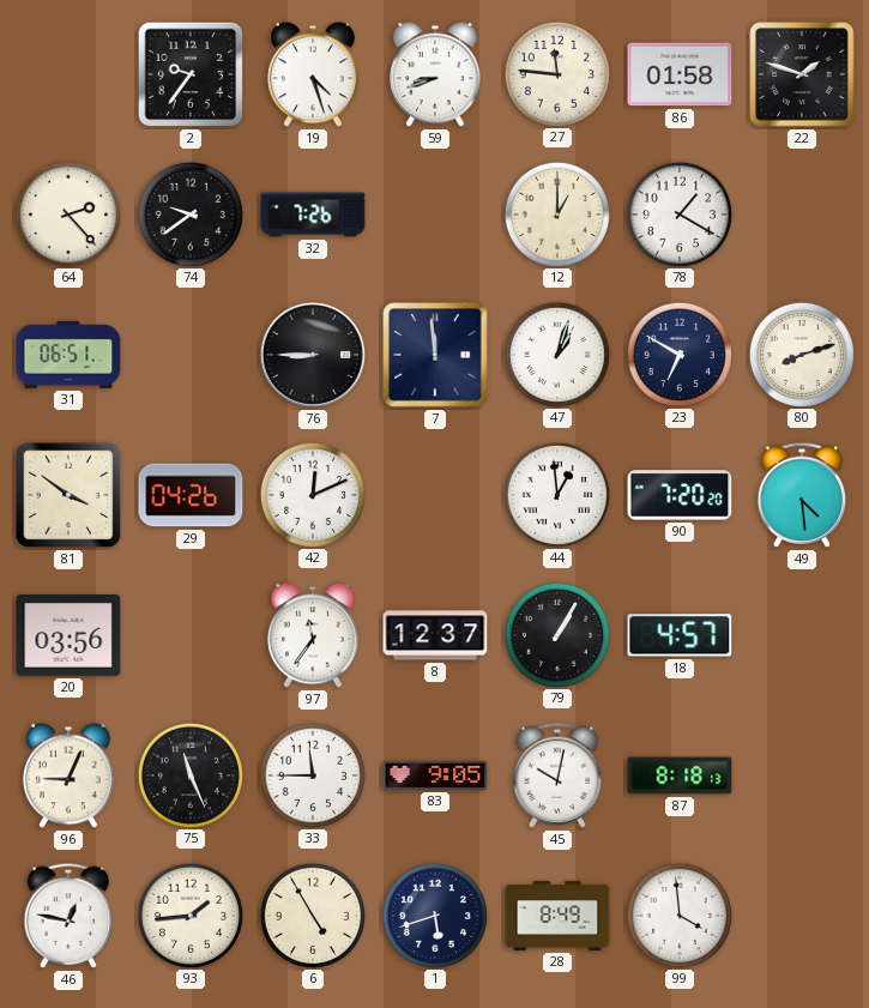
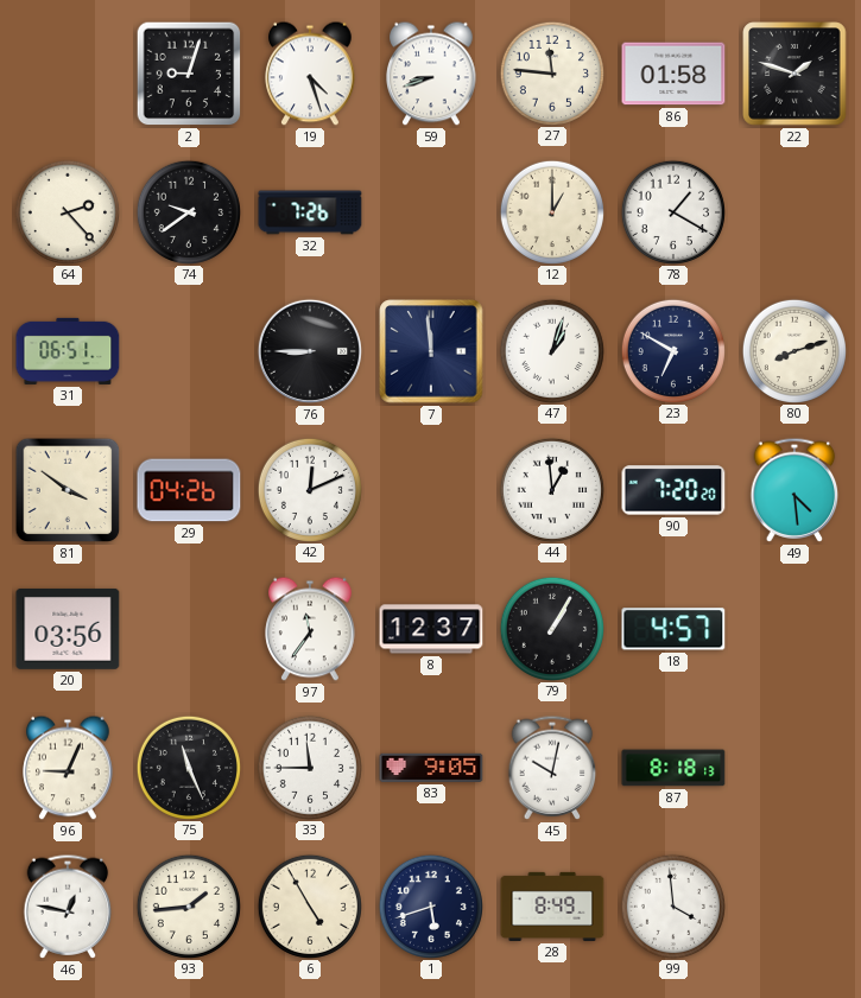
2: 9:36 -> 9:03
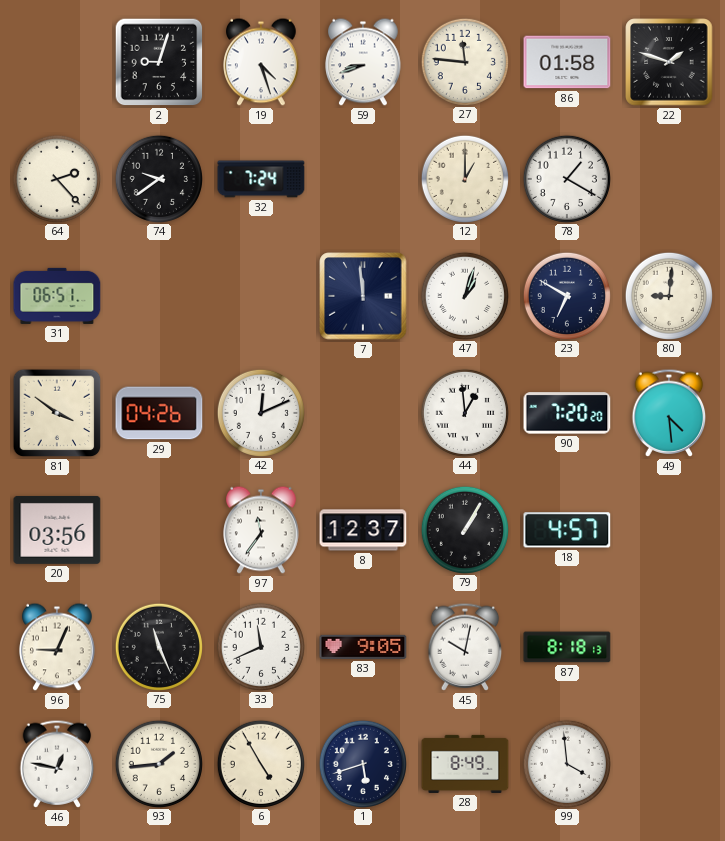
32: 7:26 -> 7:24
76: 8:45 -> none
80: 8:12 -> 9:01
33: 11:45 -> 11:41
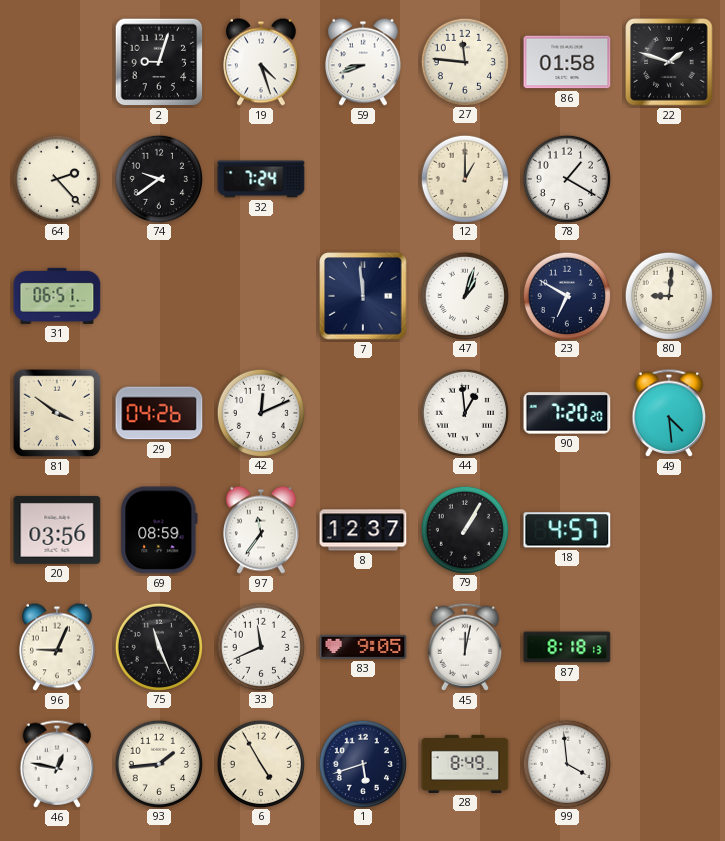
69: none -> 08:59
45: 10:02 -> 12:02
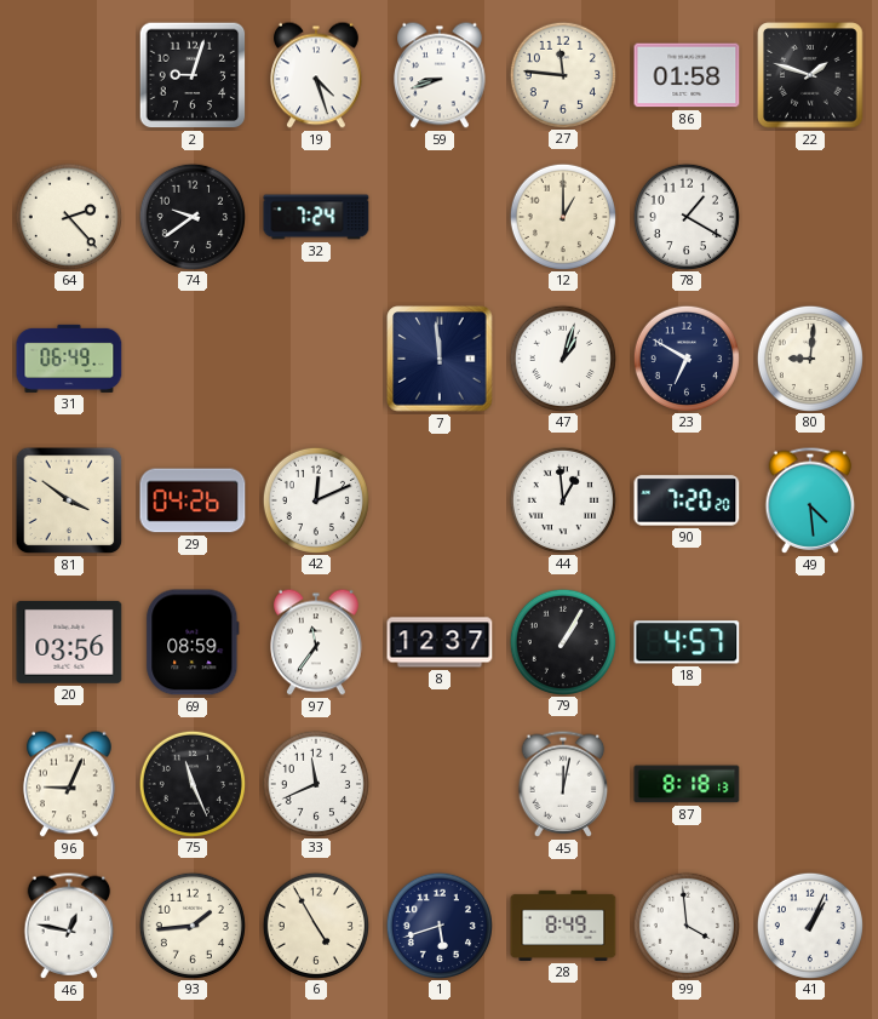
31: 06:51 -> 06:49
83: 9:05 -> none
41: none -> 1:04
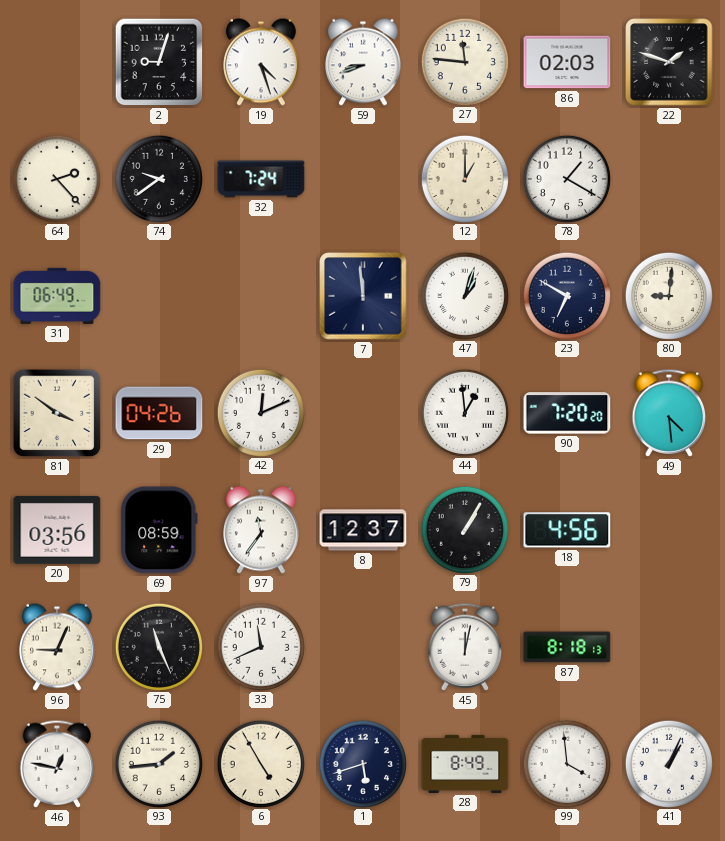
86: 01:58 -> 02:03
18: 4:57 -> 4:56
